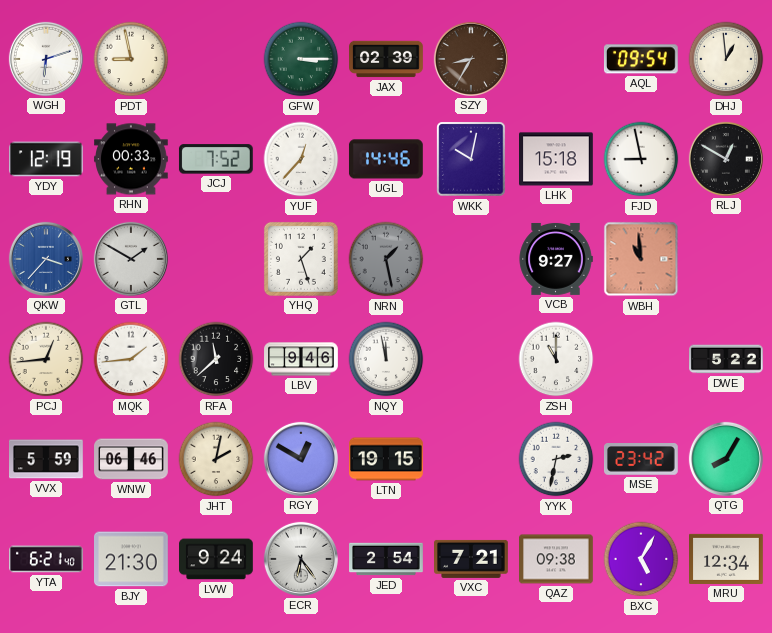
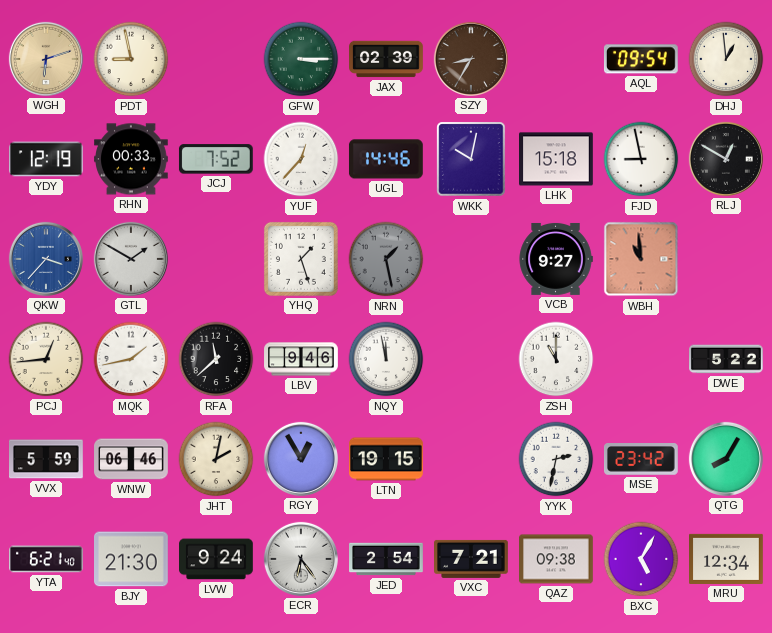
WGH dial: white -> champagne
MQK: 1:44 -> 1:43
RGY: 12:50 -> 12:55
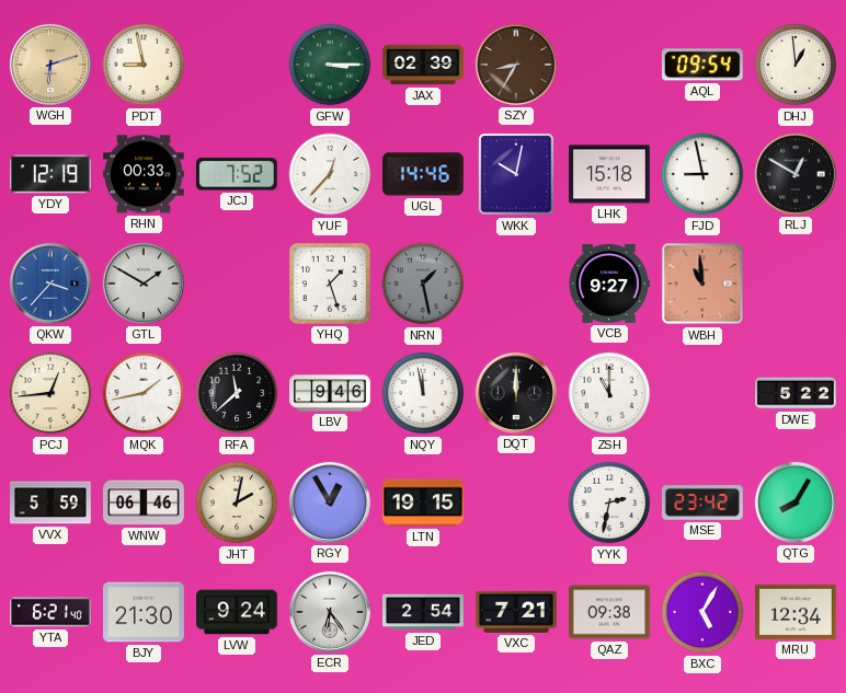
DQT: none -> 12:00
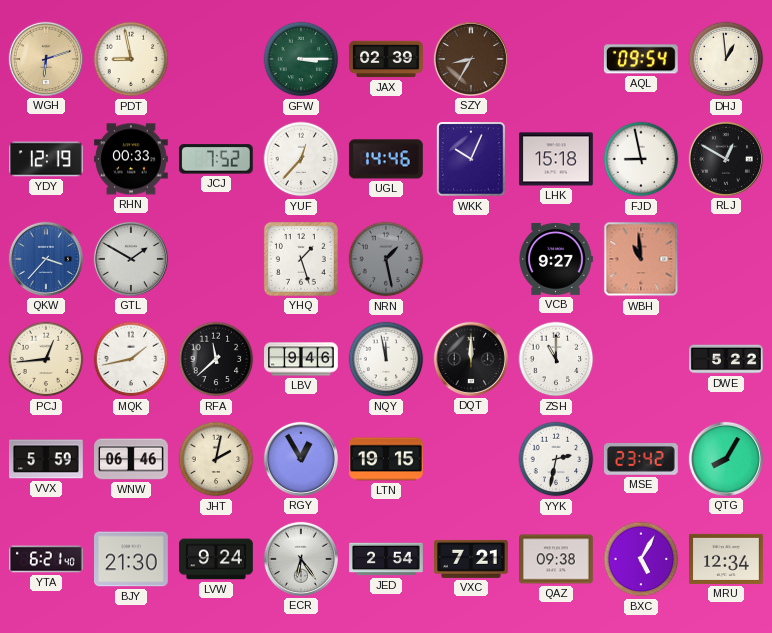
WKK: 10:02 -> 10:04
